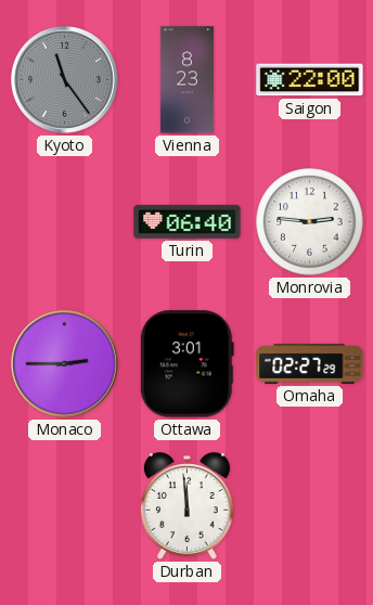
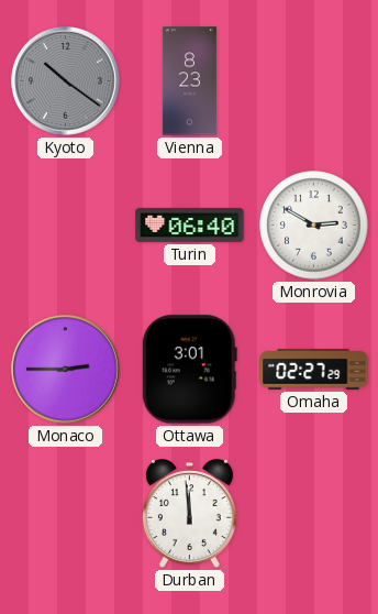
Kyoto: 11:24 -> 10:21
Saigon: 22:00 -> none
Monrovia: 2:46 -> 2:50
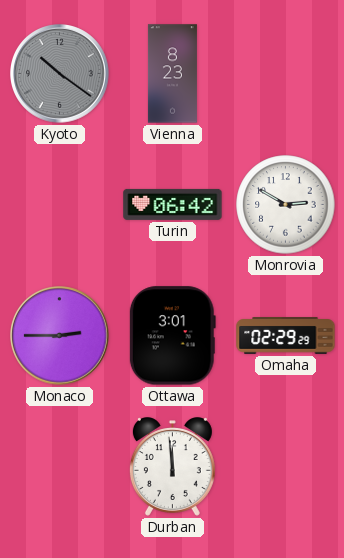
Turin: 06:40 -> 06:42
Omaha: 02:27 -> 02:29
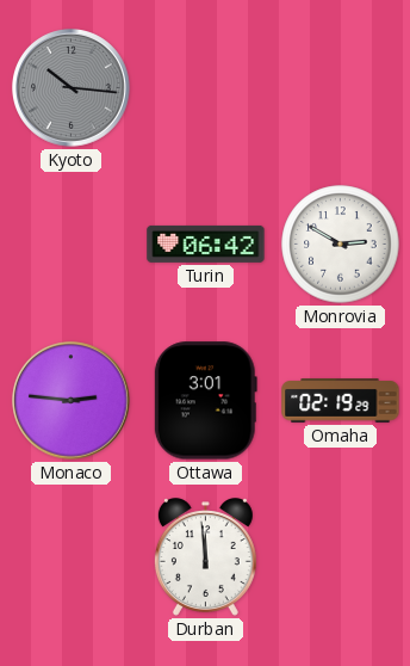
Kyoto: 10:21 -> 10:16
Vienna: 8:23 -> none
Monaco: 2:45 -> 2:46
Omaha: 02:29 -> 02:19
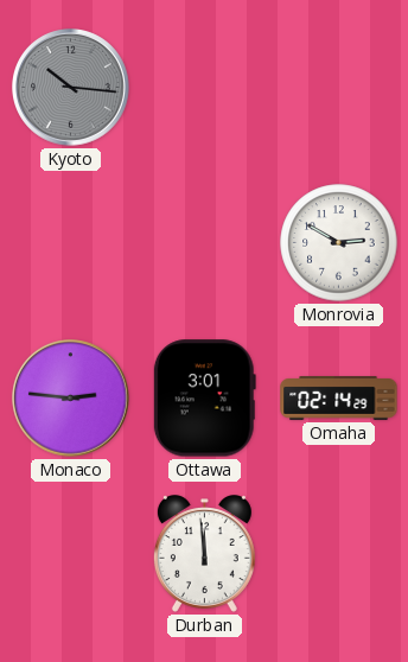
Turin: 06:42 -> none
Omaha: 02:19 -> 02:14
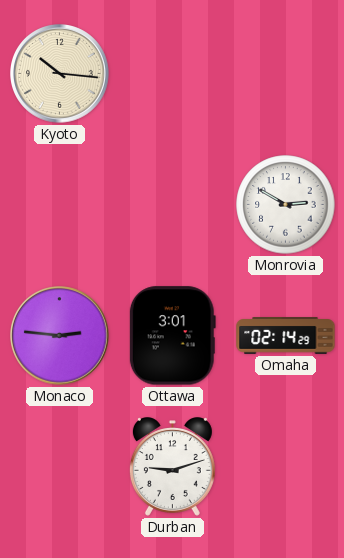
Kyoto dial: grey -> cream
Durban: 11:59 -> 9:12
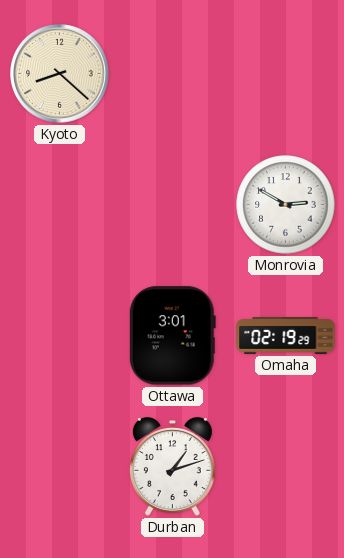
Kyoto: 10:16 -> 8:22
Monaco: 2:46 -> none
Omaha: 02:14 -> 02:19
Durban: 9:12 -> 1:12
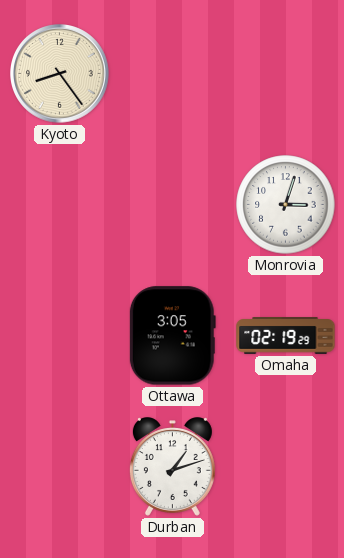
Kyoto: 8:22 -> 8:24
Monrovia: 2:50 -> 3:03
Ottawa: 3:01 -> 3:05
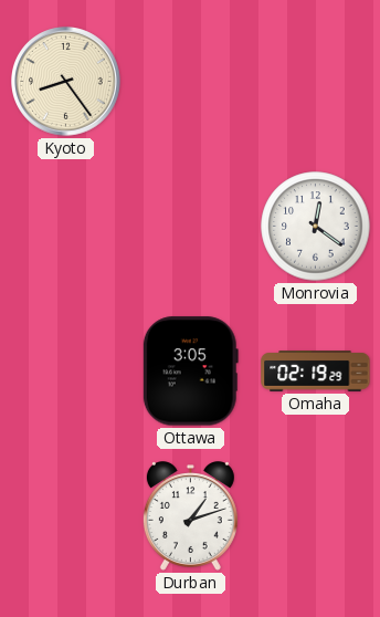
Monrovia: 3:03 -> 12:21
